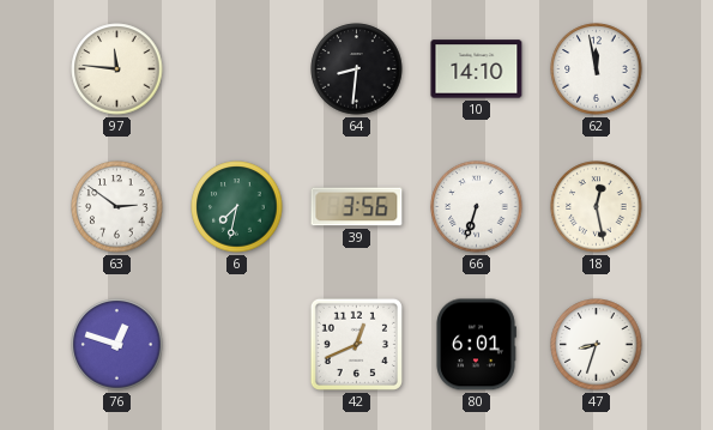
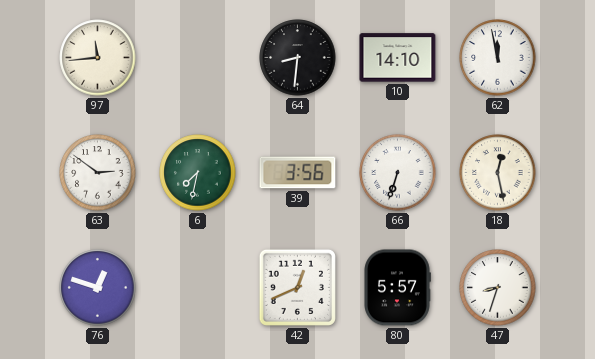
97: 11:46 -> 11:44
80: 6:01 -> 5:57
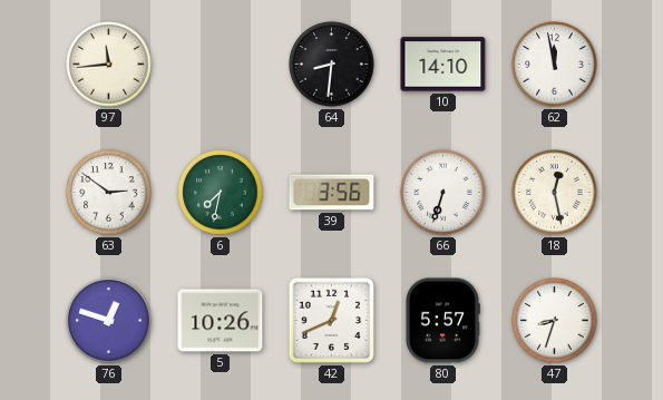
5: none -> 10:26
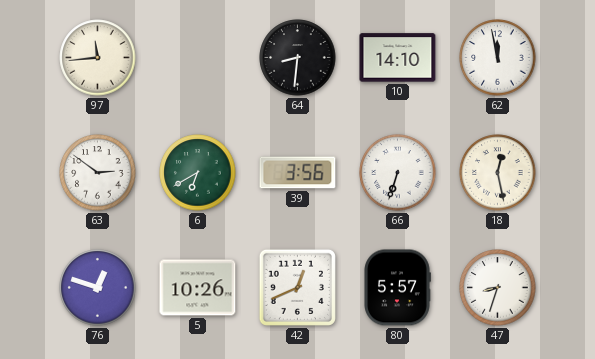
6: 7:32 -> 6:40
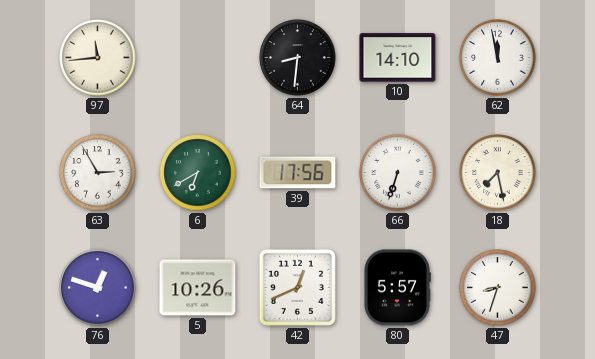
63: 2:51 -> 2:55
39: 3:56 -> 17:56
18: 12:28 -> 7:28
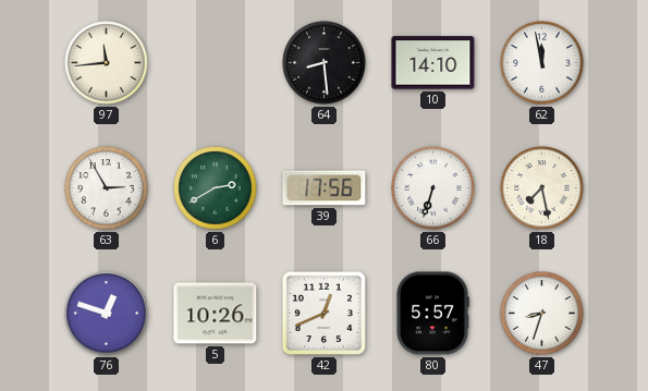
64: 8:31 -> 8:29
6: 6:40 -> 2:40
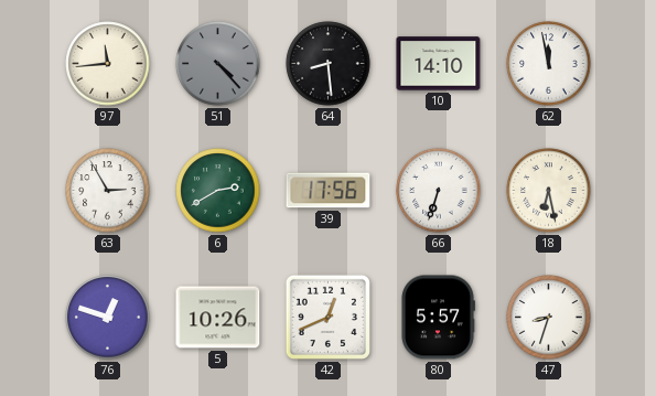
51: none -> 4:23
18: 7:28 -> 6:28
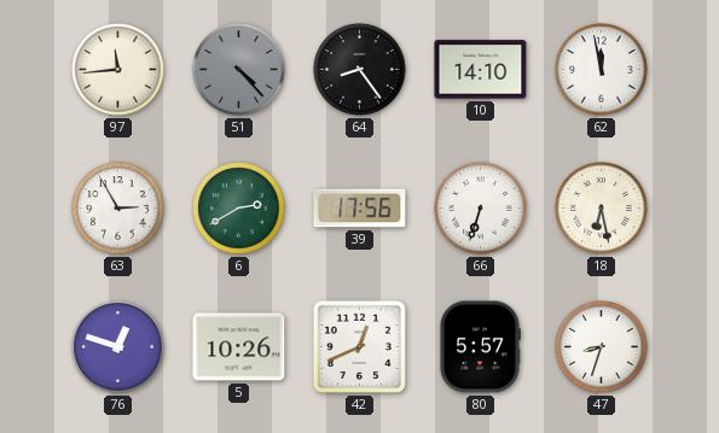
64: 8:29 -> 8:24
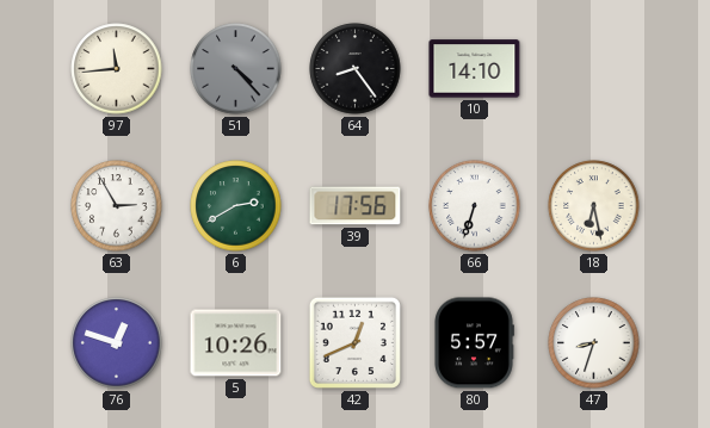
62: 11:58 -> none
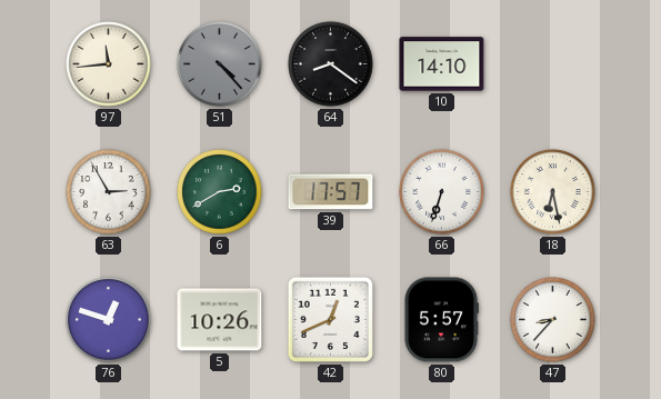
64: 8:24 -> 8:21
39: 17:56 -> 17:57
47: 8:33 -> 8:37
